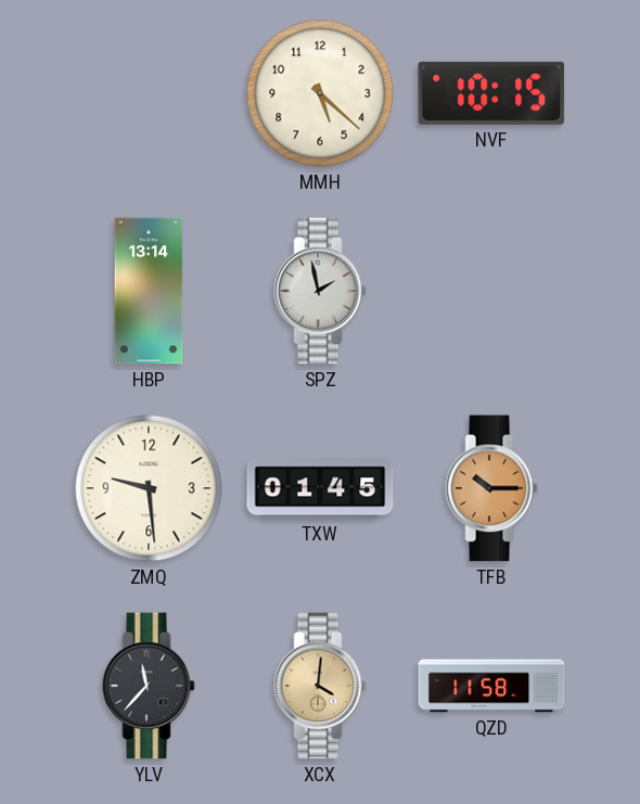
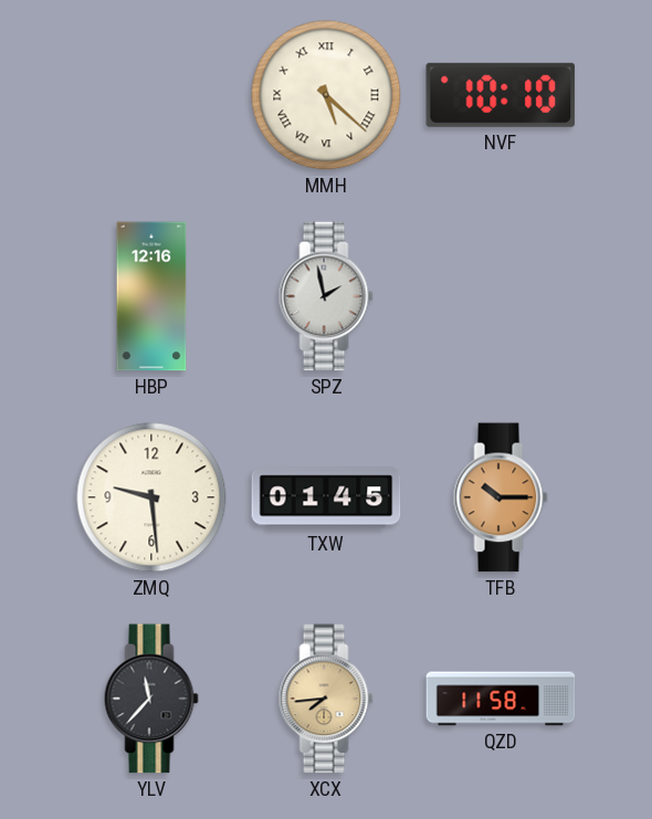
MMH numerals: Arabic -> Roman
NVF: 10:15 -> 10:10
HBP: 13:14 -> 12:16
XCX: 4:01 -> 7:44
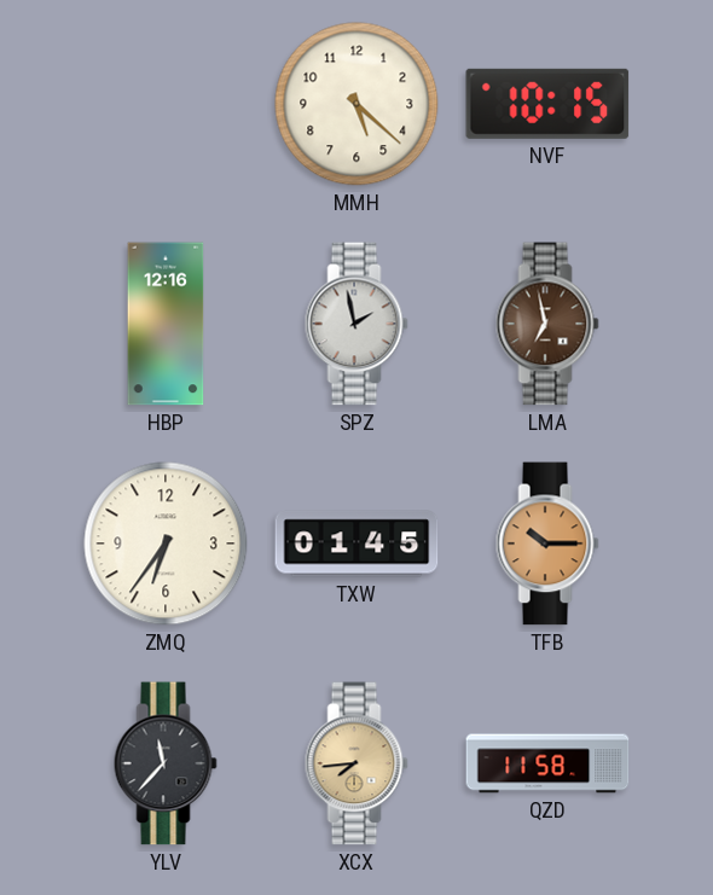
MMH numerals: Roman -> Arabic
NVF: 10:10 -> 10:15
LMA: none -> 6:58
ZMQ: 9:29 -> 6:36
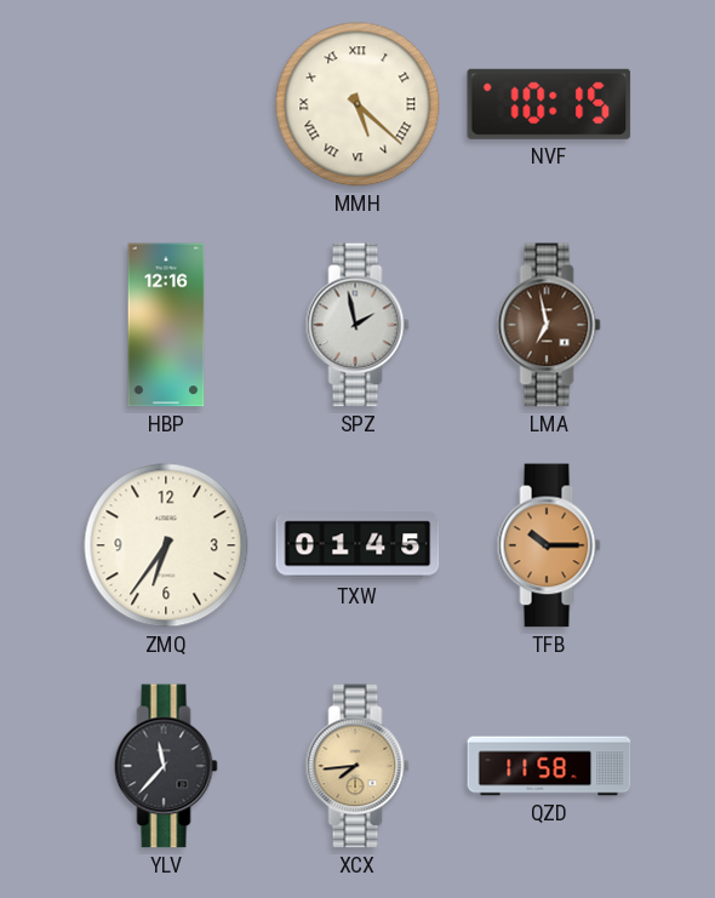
MMH numerals: Arabic -> Roman
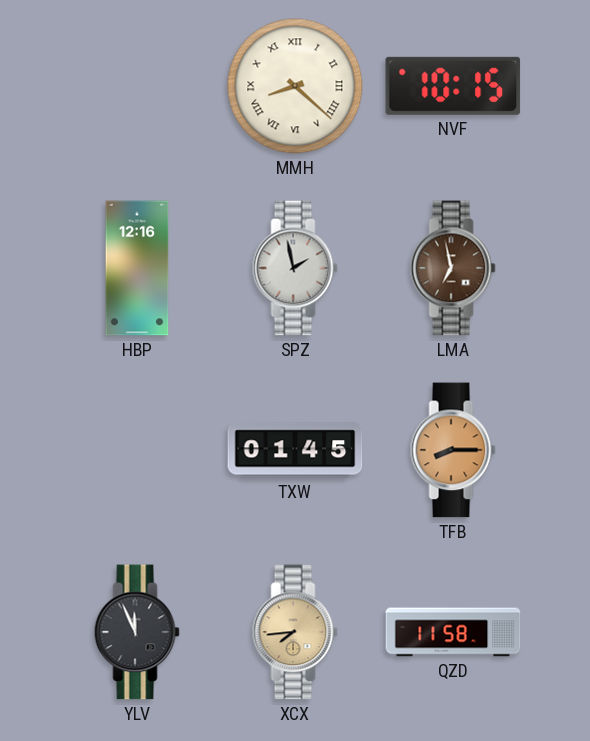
MMH: 5:22 -> 8:22
ZMQ: 6:36 -> none
TFB: 10:15 -> 8:15
YLV: 11:37 -> 11:56
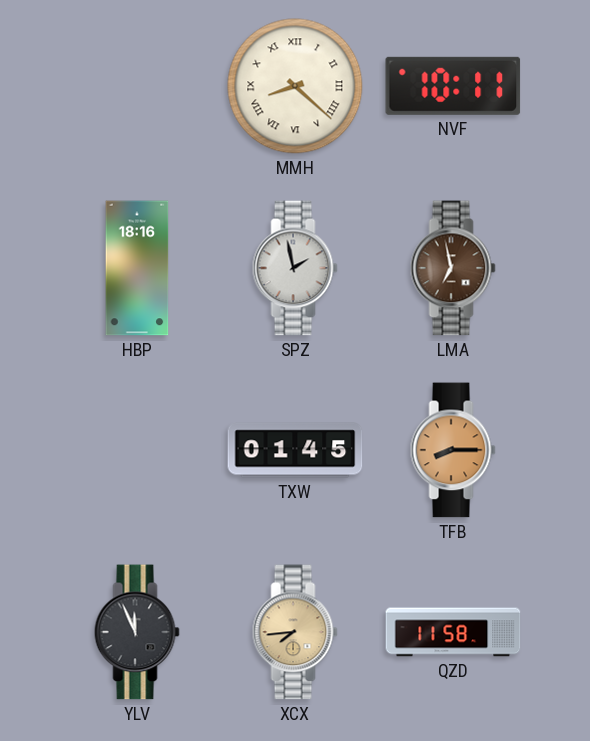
NVF: 10:15 -> 10:11
HBP: 12:16 -> 18:16
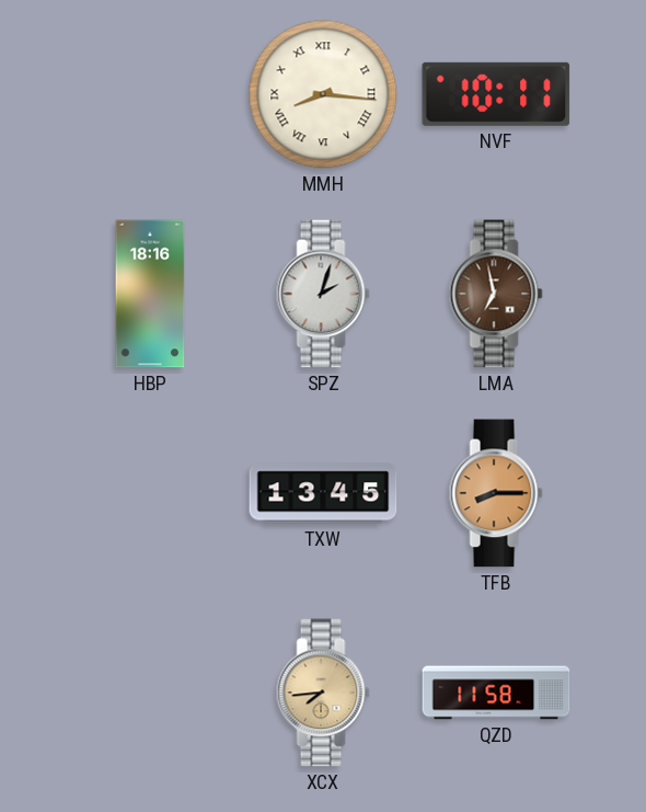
MMH: 8:22 -> 8:16
SPZ: 1:58 -> 2:03
TXW: 01:45 -> 13:45
YLV: 11:56 -> none
